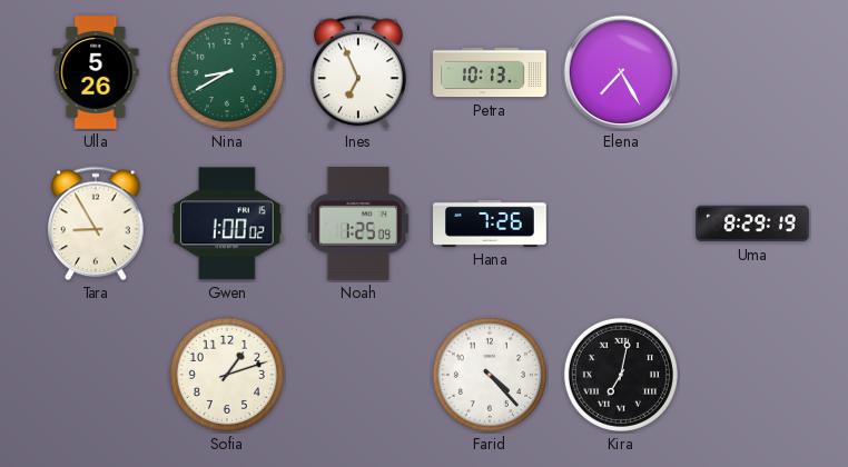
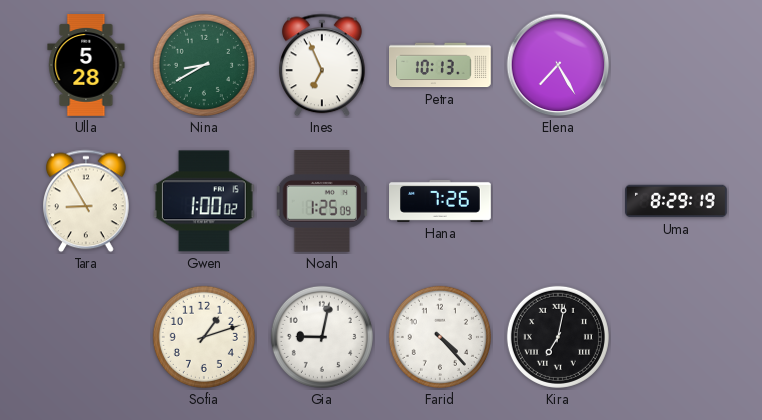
Ulla: 5:26 -> 5:28
Gia: none -> 9:02
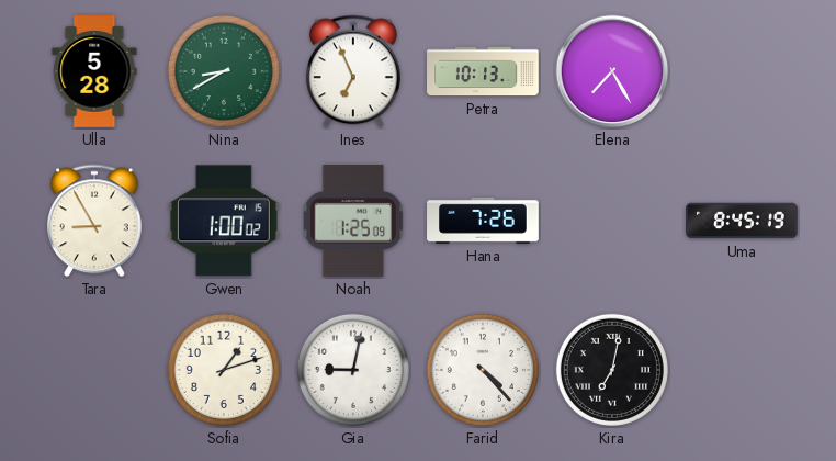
Uma: 8:29 -> 8:45
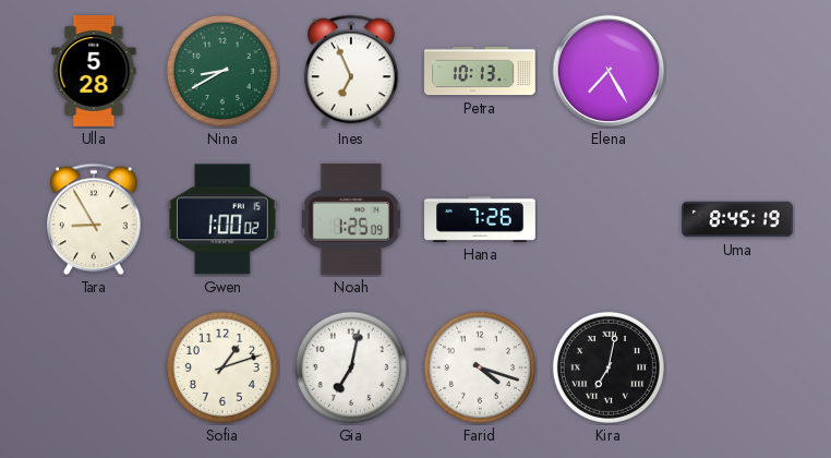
Gia: 9:02 -> 7:02
Farid: 4:23 -> 4:18
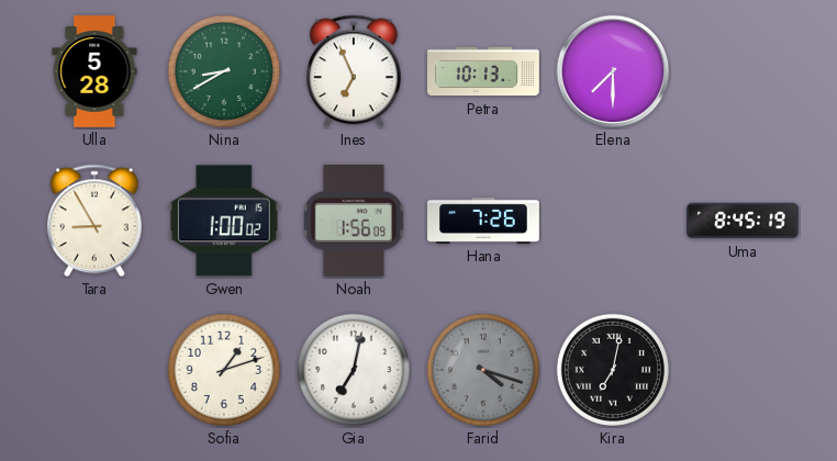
Elena: 7:25 -> 7:30
Noah: 1:25 -> 1:56
Farid dial: white -> grey
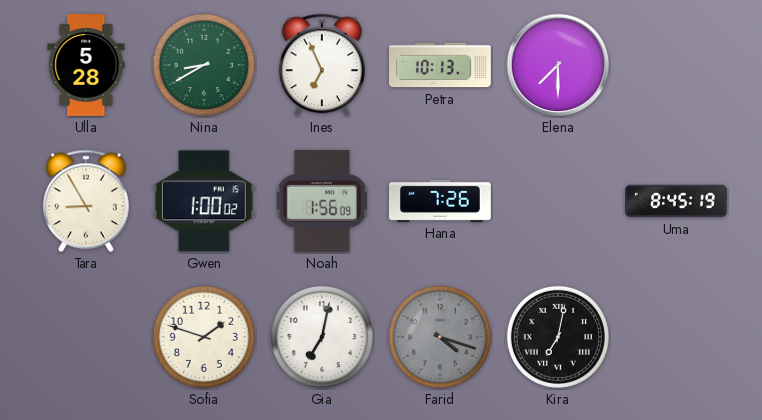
Sofia: 1:12 -> 1:48
